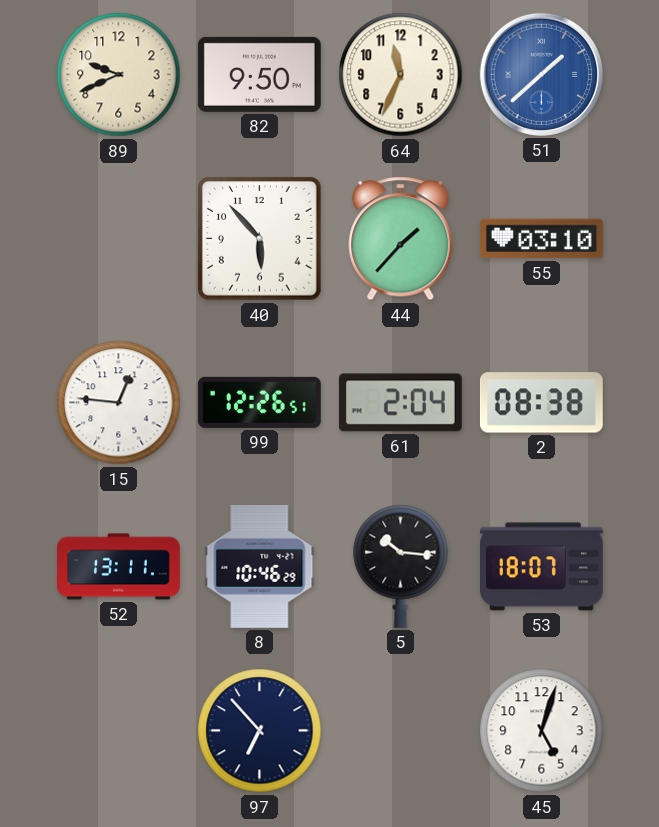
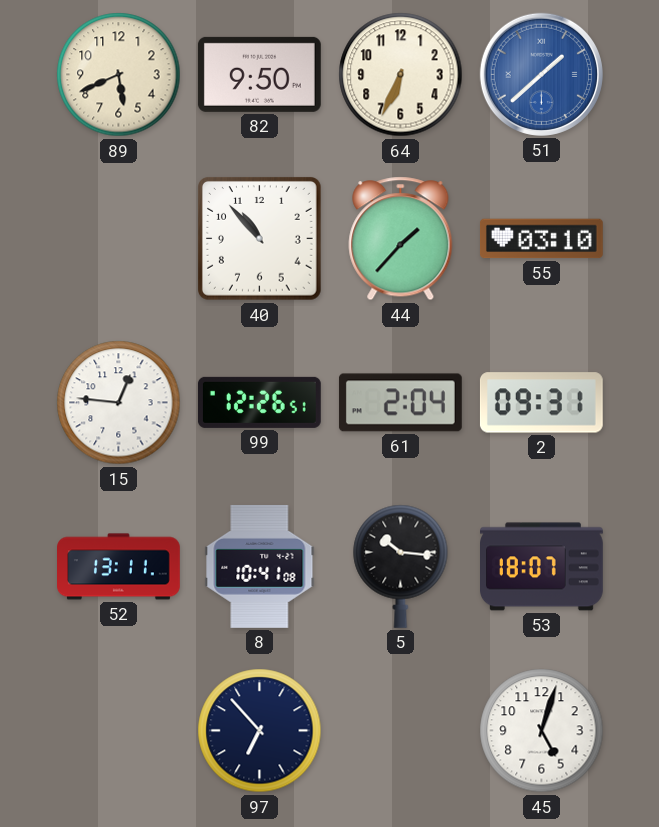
89: 9:41 -> 5:41
64: 11:34 -> 6:34
40: 5:53 -> 10:53
2: 08:38 -> 09:31
8: 10:46 -> 10:41
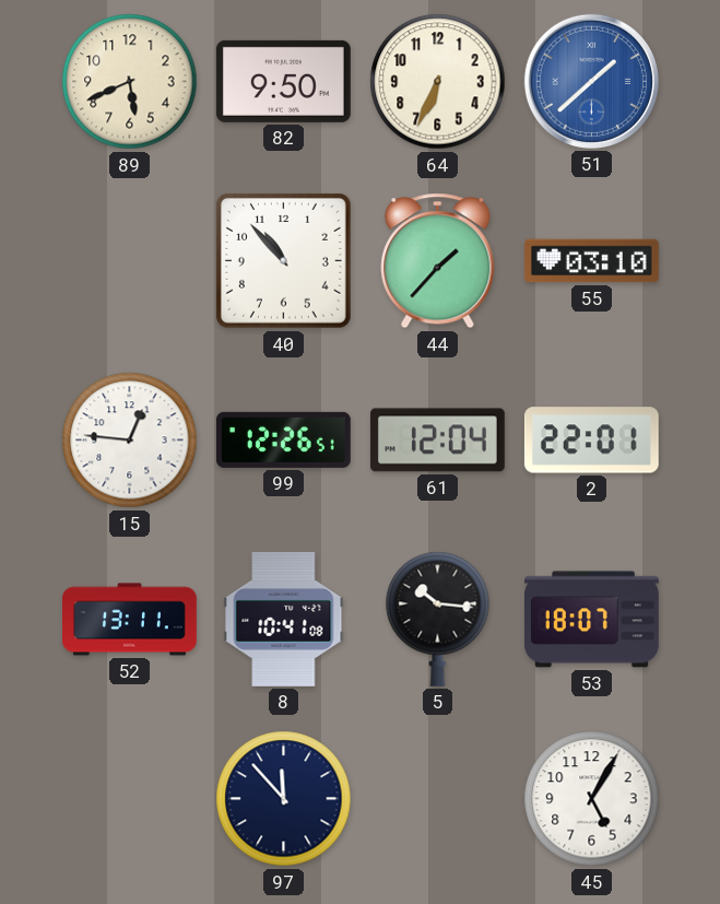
61: 2:04 -> 12:04
2: 09:31 -> 22:01
97: 6:53 -> 11:53
45: 5:03 -> 5:05
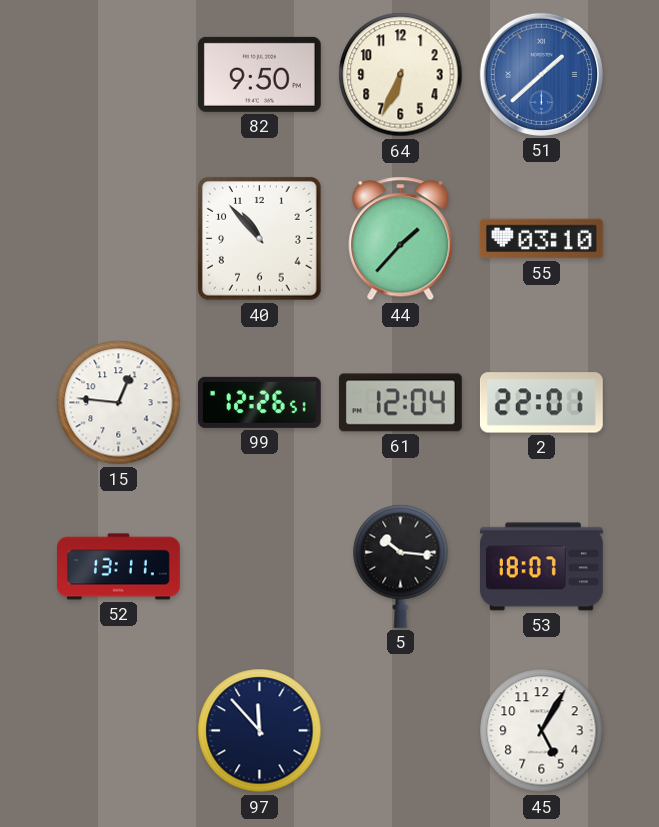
89: 5:41 -> none
8: 10:41 -> none
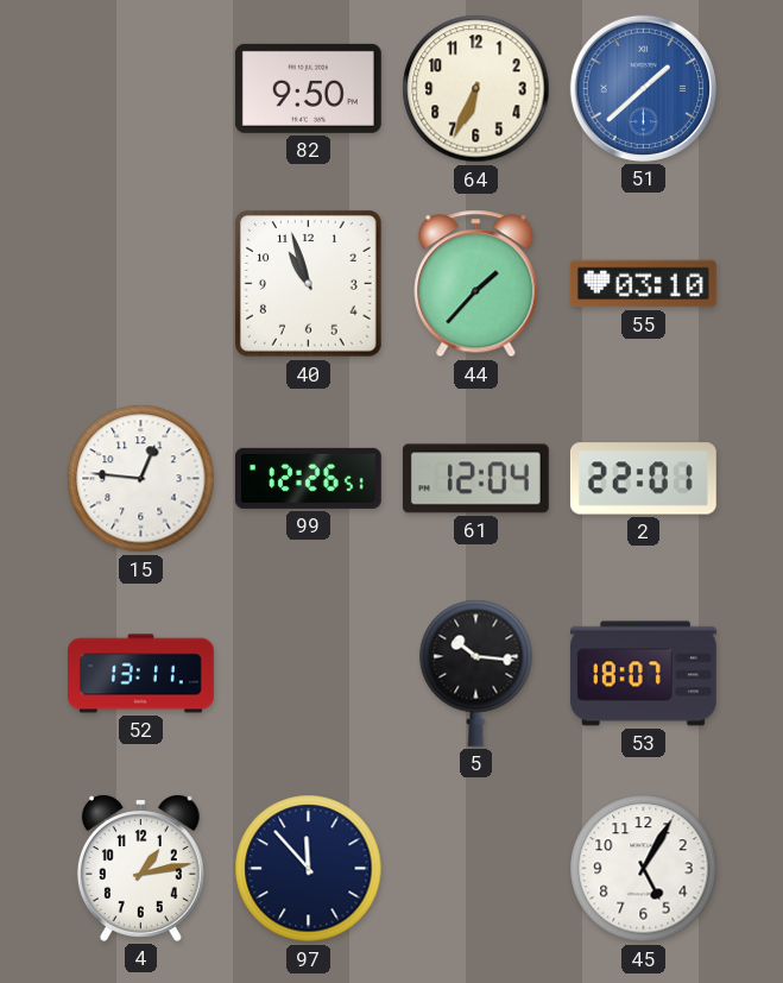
40: 10:53 -> 10:57
4: none -> 1:13
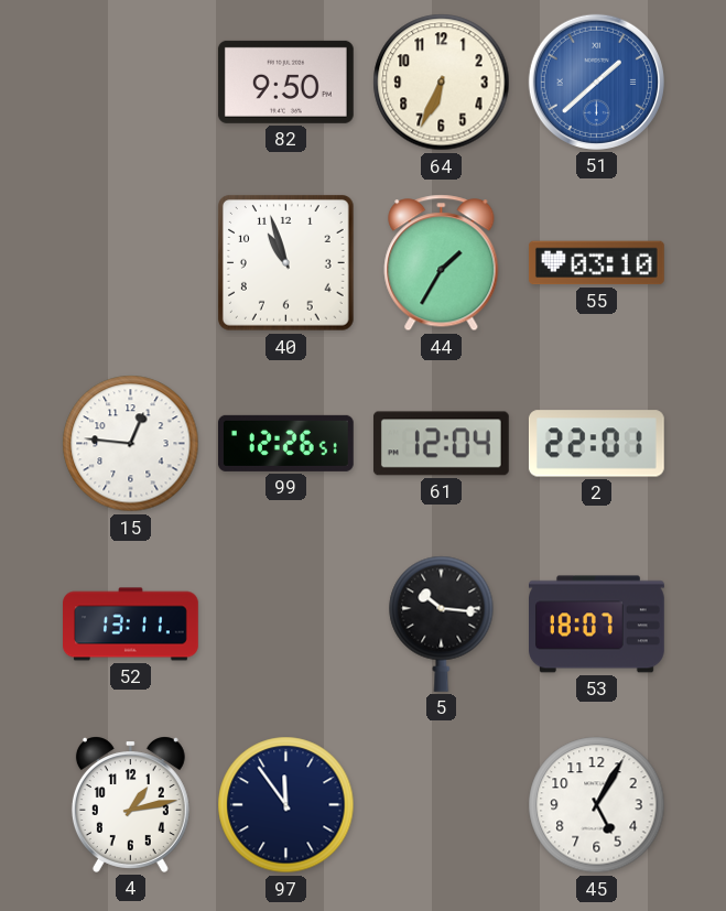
44: 1:37 -> 1:35
97: 11:53 -> 11:54
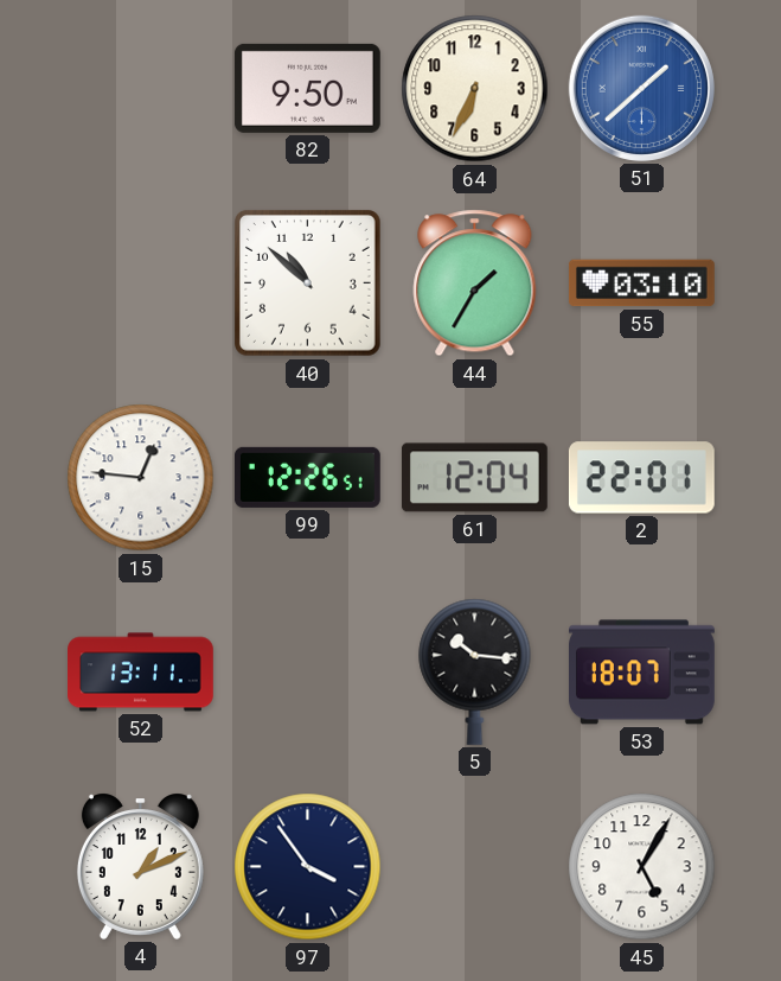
40: 10:57 -> 10:52
4: 1:13 -> 1:11
97: 11:54 -> 3:54
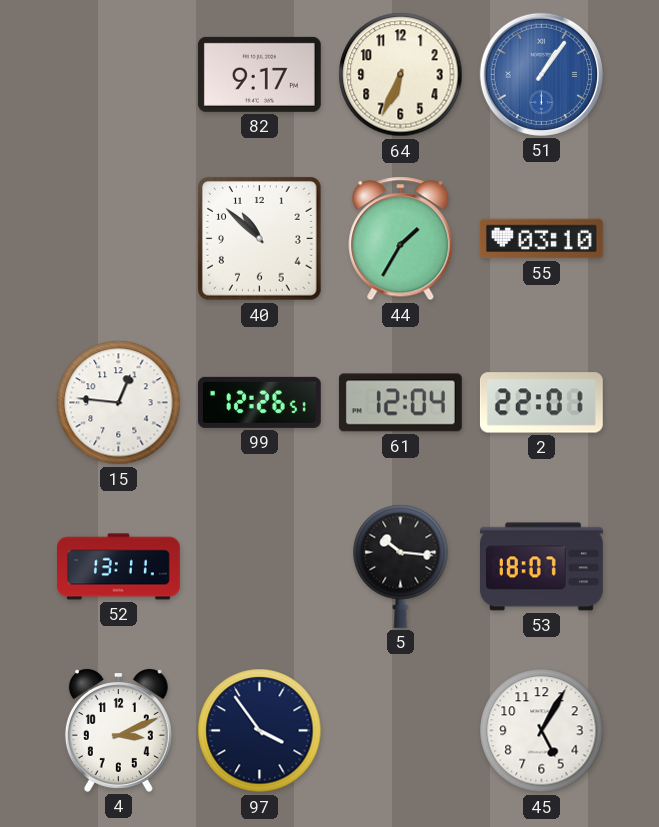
82: 9:50 -> 9:17
51: 1:38 -> 1:06
4: 1:11 -> 3:11
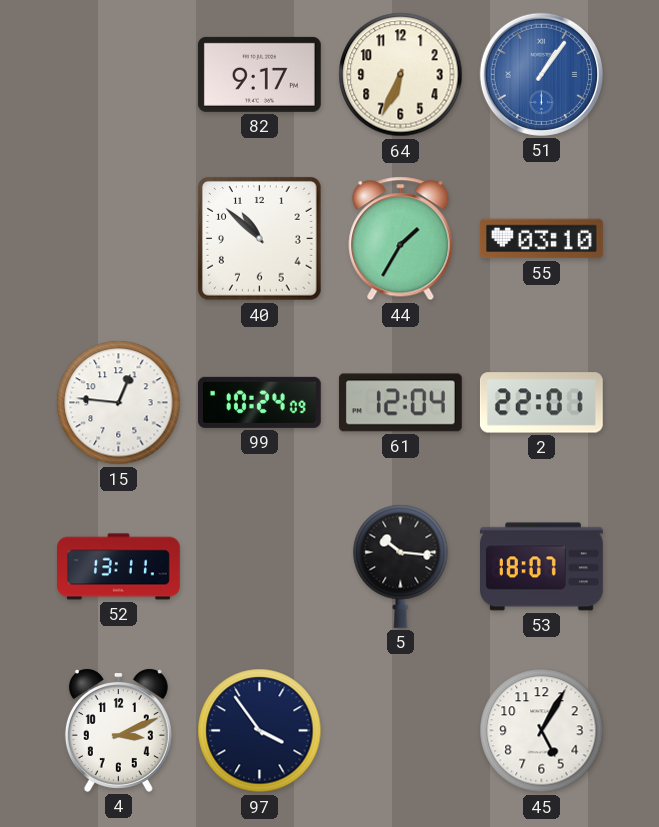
99: 12:26 -> 10:24
